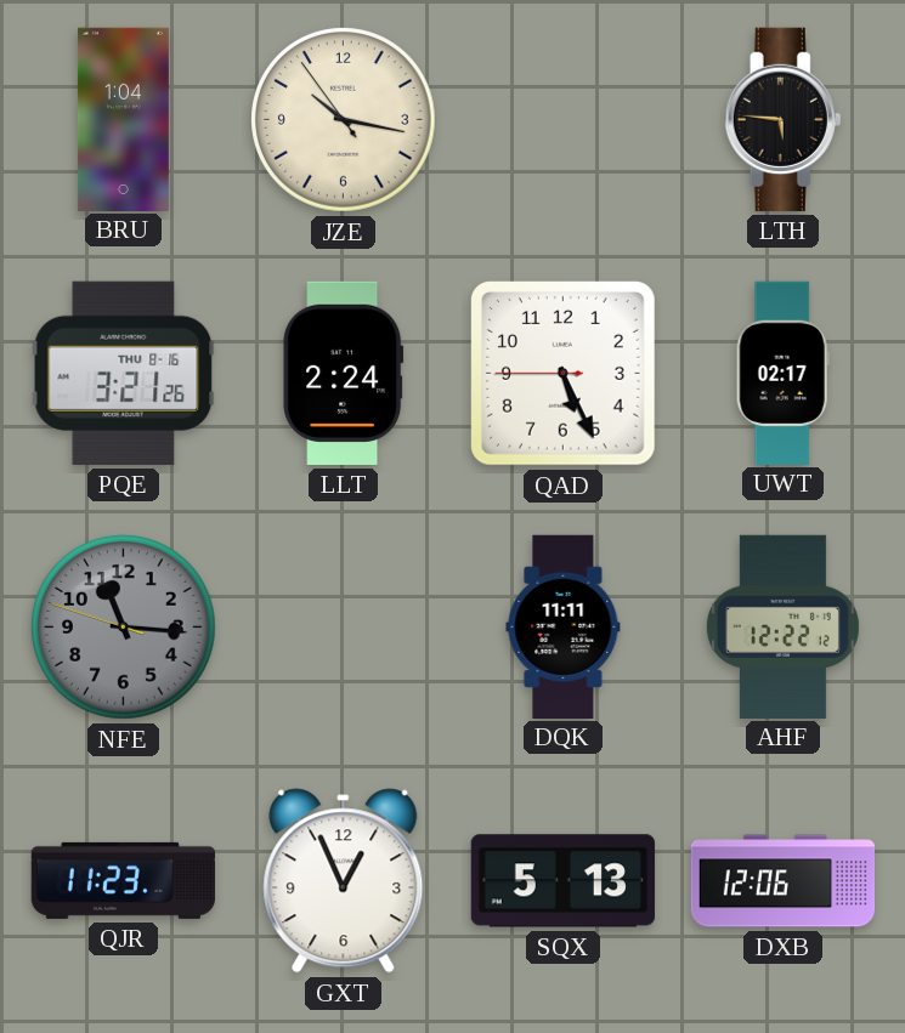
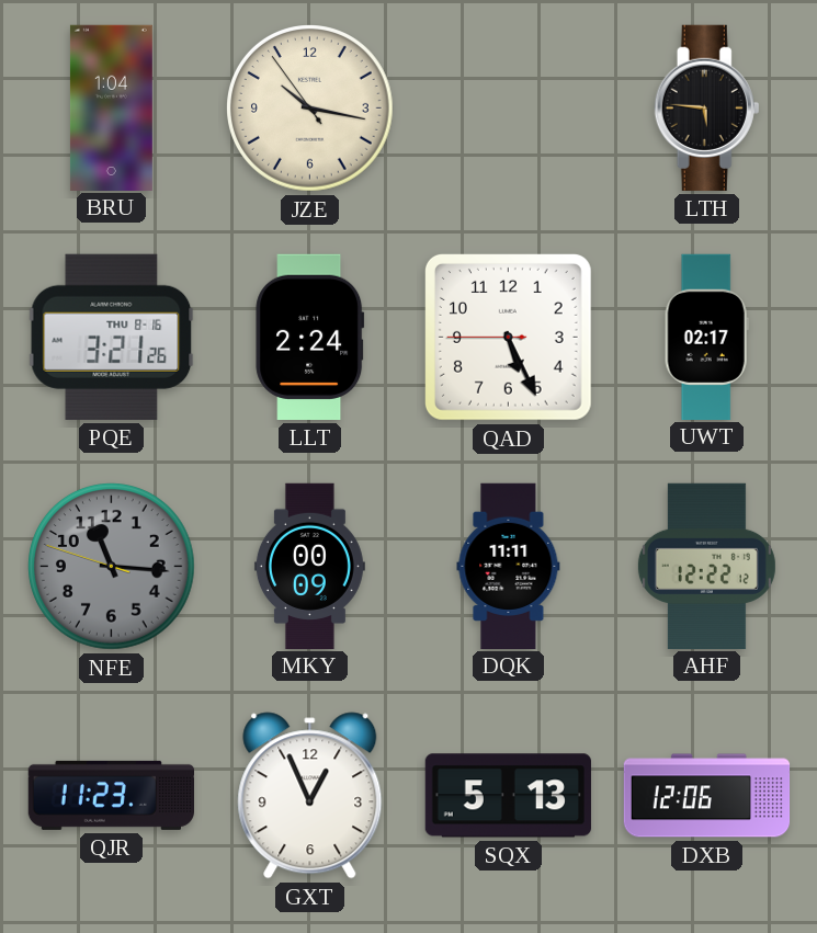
MKY: none -> 00:09
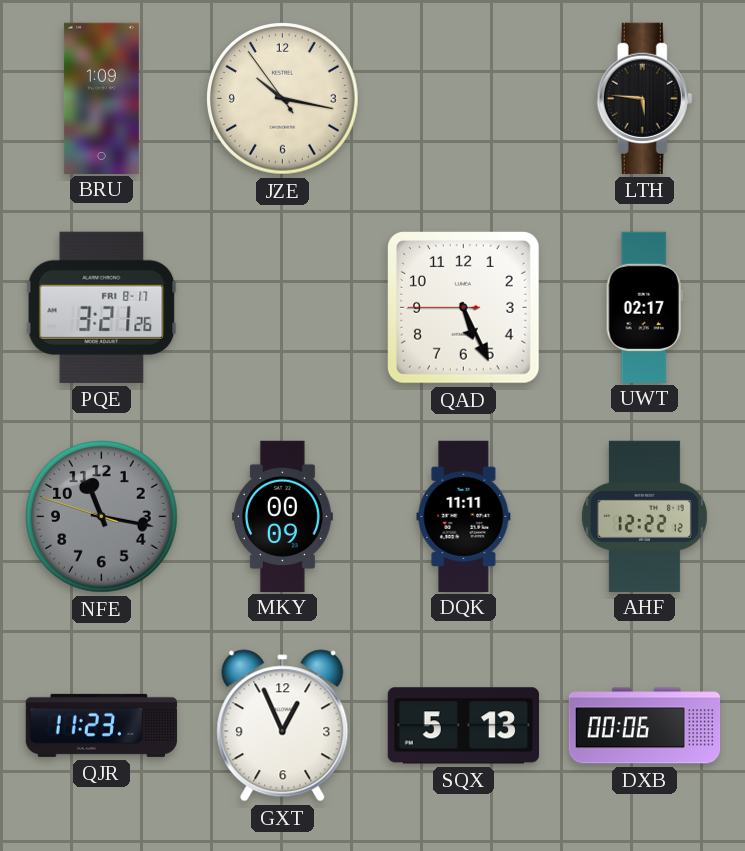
BRU: 1:04 -> 1:09
PQE date: THU 8-16 -> FRI 8-17
LLT: 2:24 -> none
NFE: 11:15 -> 11:16
DXB: 12:06 -> 00:06
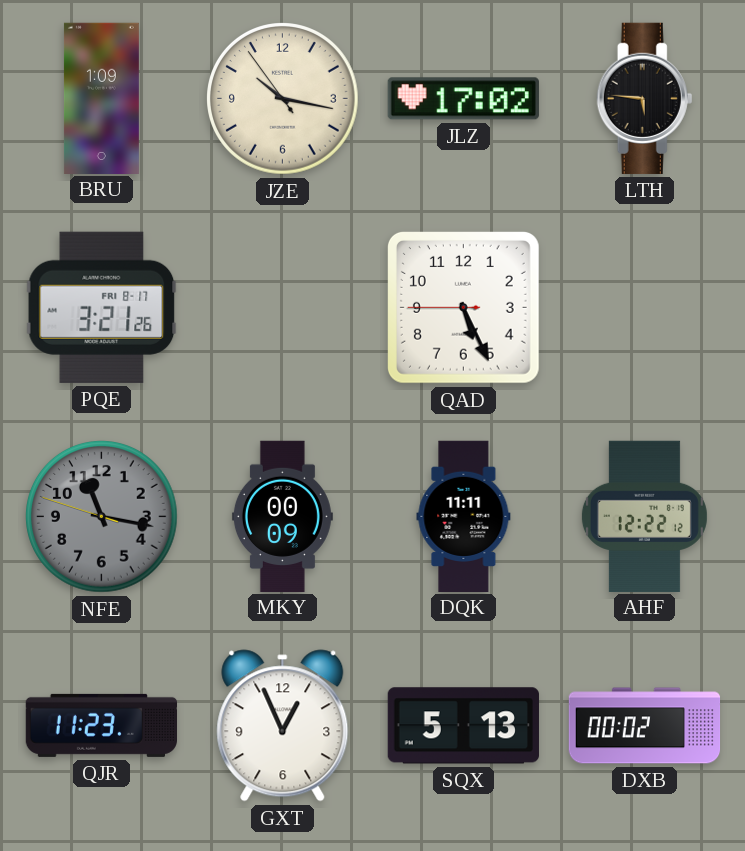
JLZ: none -> 17:02
UWT: 02:17 -> none
DXB: 00:06 -> 00:02
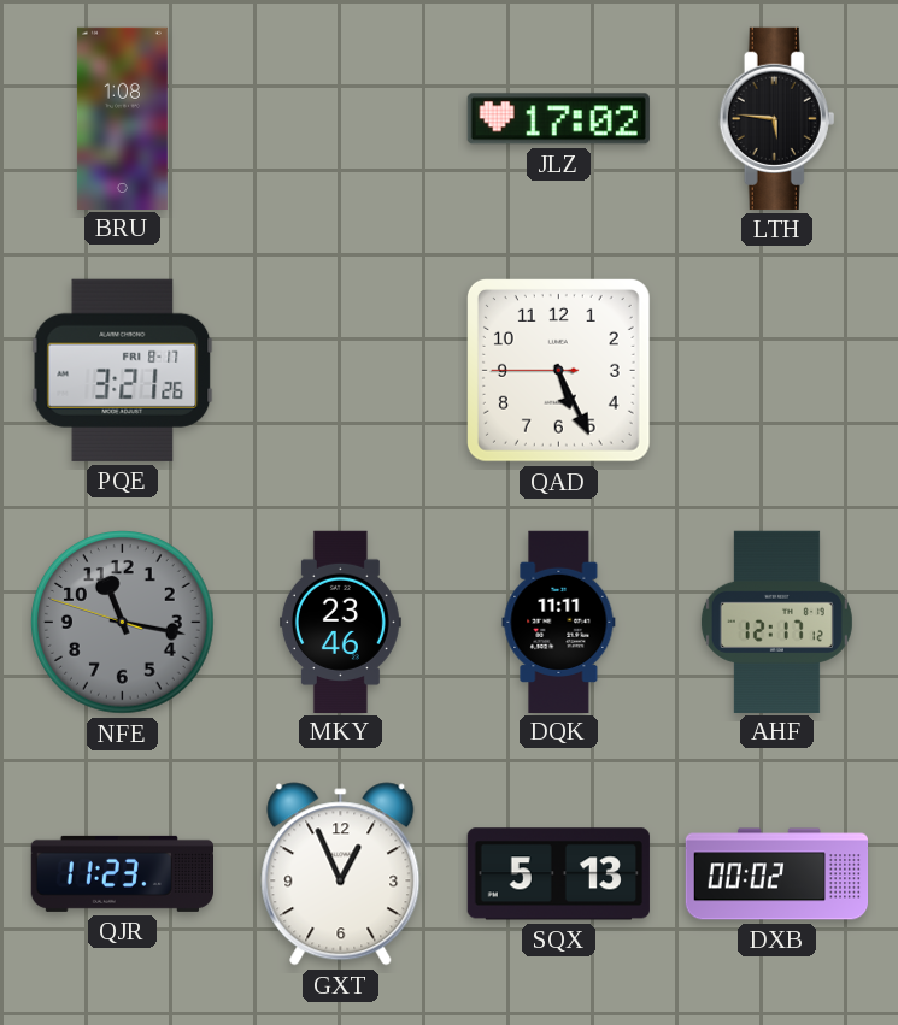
BRU: 1:09 -> 1:08
JZE: 10:16 -> none
MKY: 00:09 -> 23:46
AHF: 12:22 -> 12:17
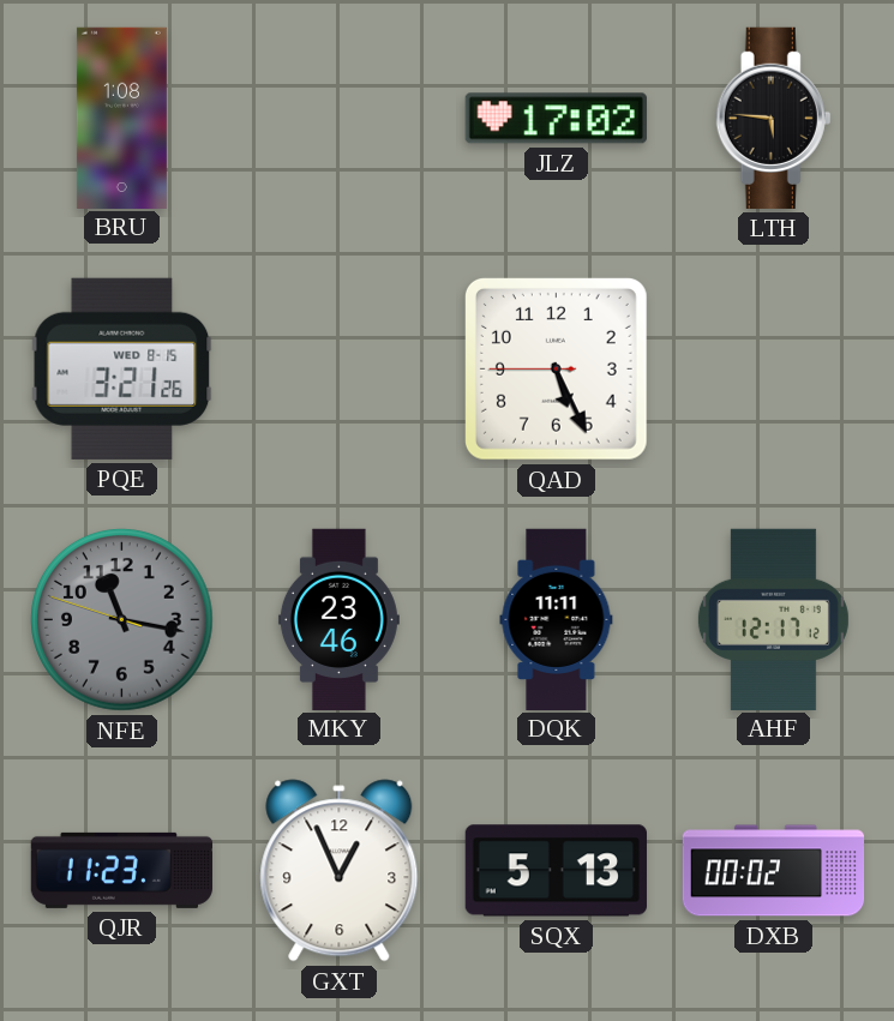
PQE date: FRI 8-17 -> WED 8-15
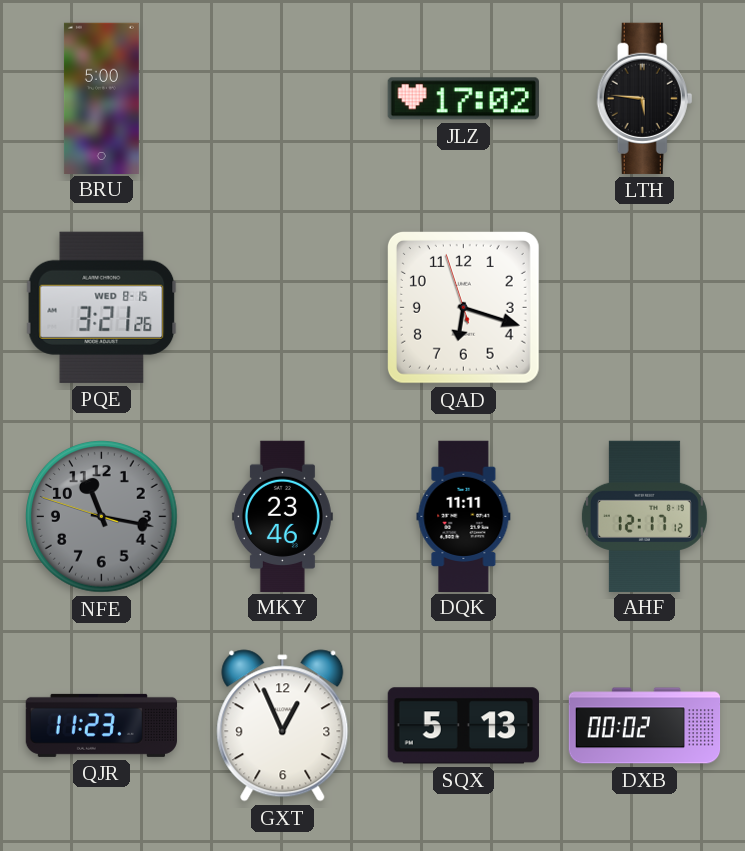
BRU: 1:08 -> 5:00
QAD: 5:25 -> 6:17
